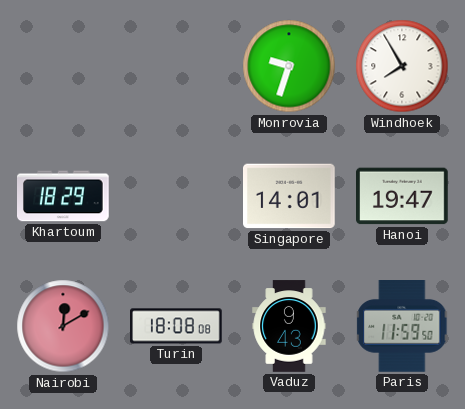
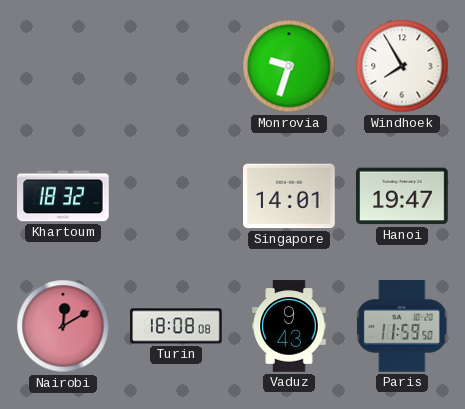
Khartoum: 18:29 -> 18:32
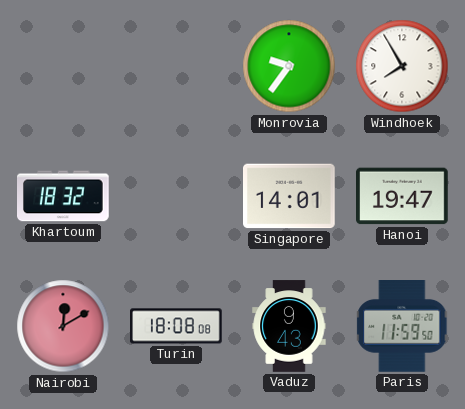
Monrovia: 9:33 -> 9:36
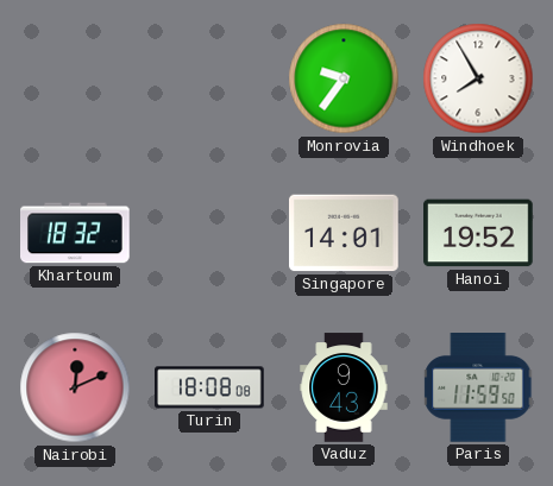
Hanoi: 19:47 -> 19:52
Nairobi: 12:10 -> 12:11
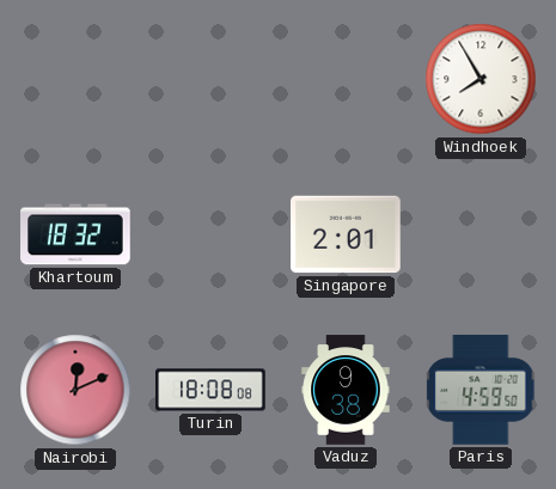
Monrovia: 9:36 -> none
Singapore: 14:01 -> 2:01
Hanoi: 19:52 -> none
Vaduz: 9:43 -> 9:38
Paris: 11:59 -> 4:59
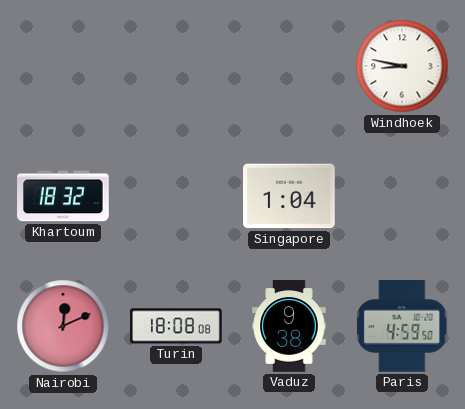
Windhoek: 7:55 -> 8:47
Singapore: 2:01 -> 1:04
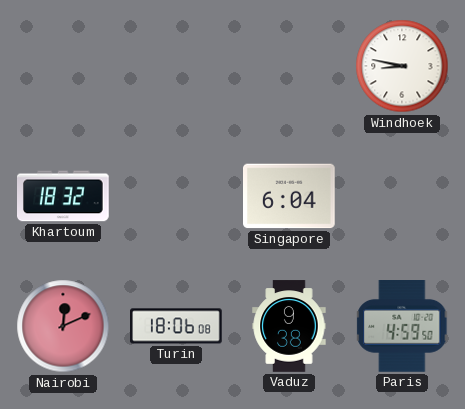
Singapore: 1:04 -> 6:04
Turin: 18:08 -> 18:06
